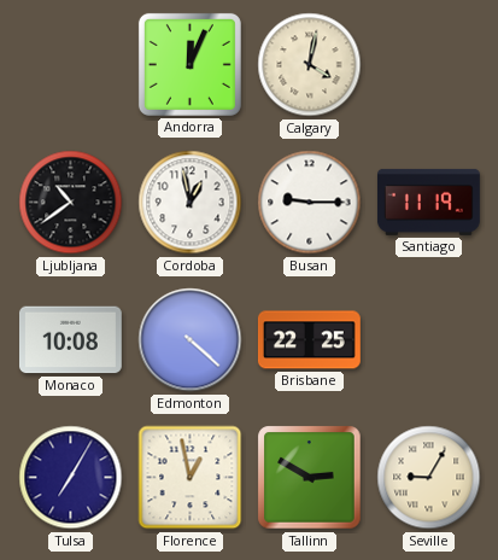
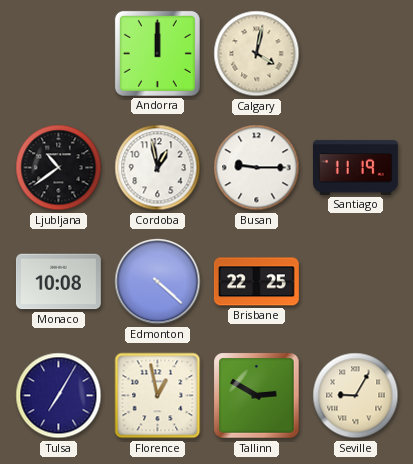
Andorra: 12:04 -> 12:00
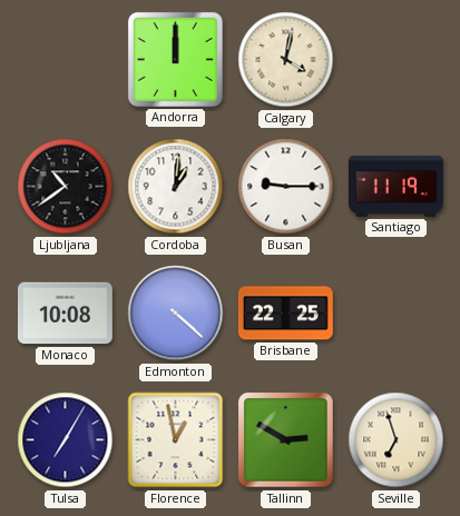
Cordoba: 12:58 -> 1:01
Seville: 9:05 -> 6:57
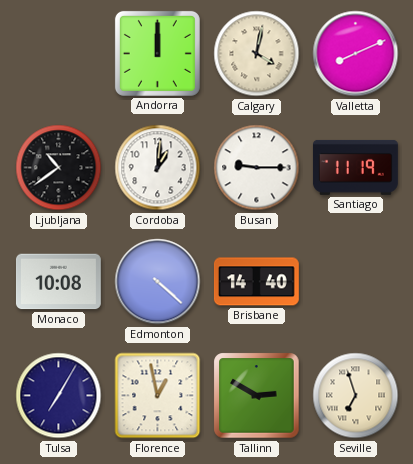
Valletta: none -> 8:11
Brisbane: 22:25 -> 14:40
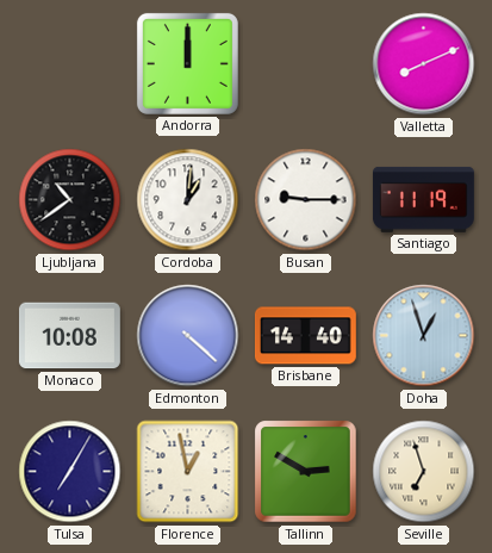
Calgary: 4:02 -> none
Doha: none -> 12:57
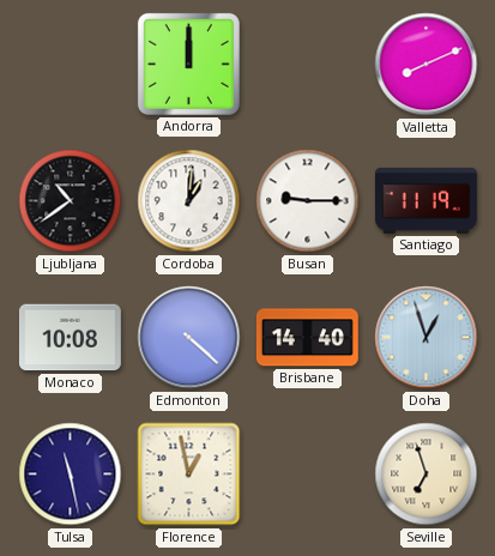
Tulsa: 7:05 -> 11:28
Tallinn: 2:50 -> none
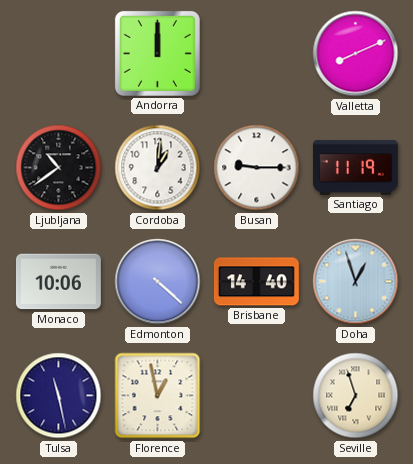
Monaco: 10:08 -> 10:06
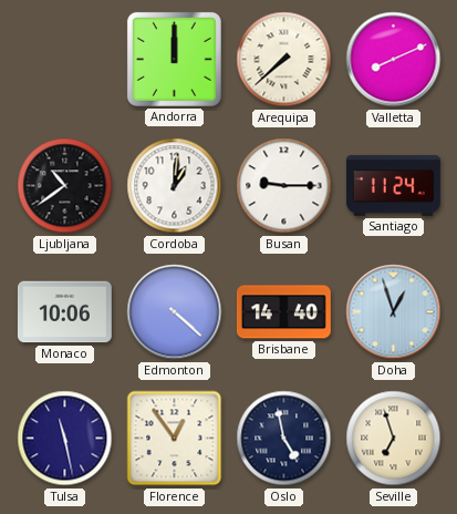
Arequipa: none -> 7:38
Santiago: 11:19 -> 11:24
Florence: 12:58 -> 12:54
Oslo: none -> 4:58
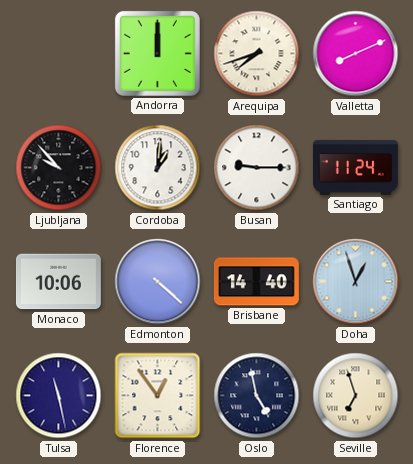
Arequipa: 7:38 -> 7:42
Ljubljana: 10:39 -> 9:53
